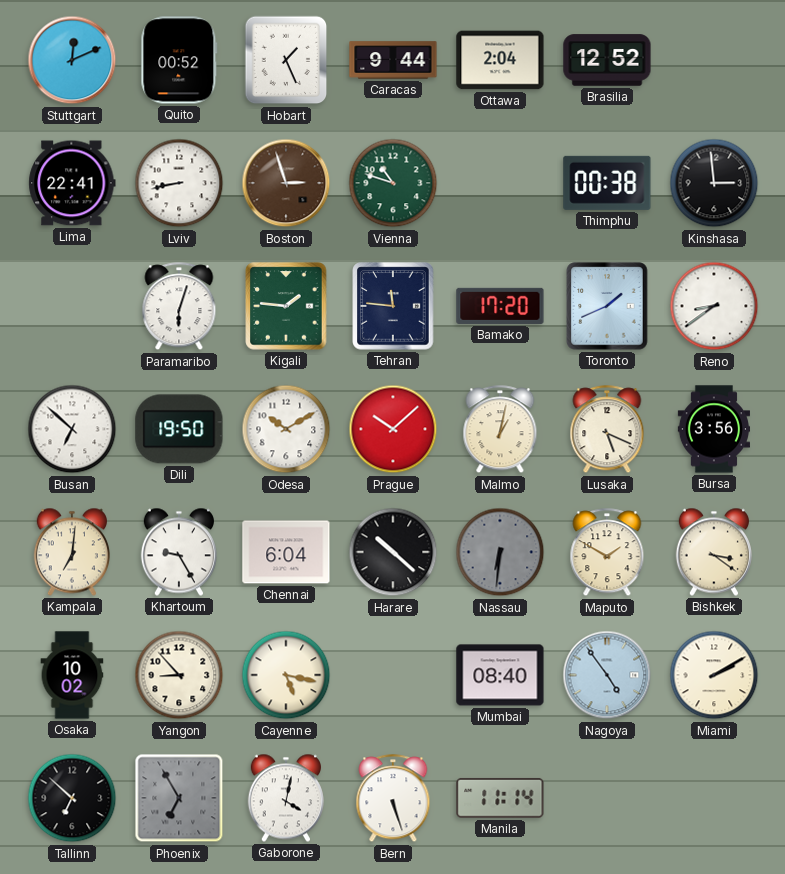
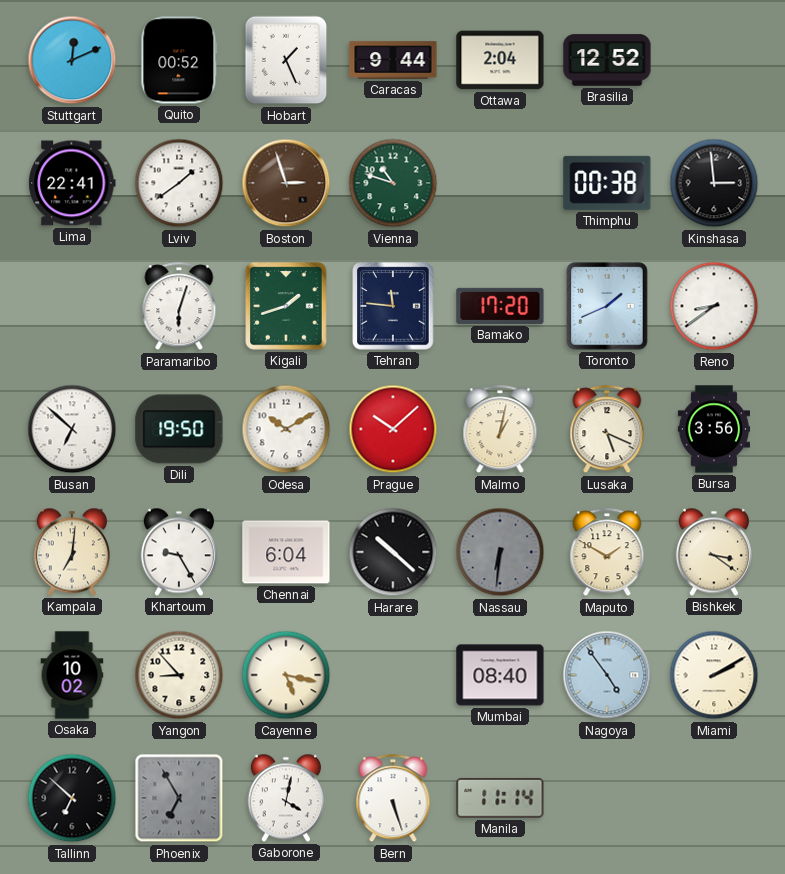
Lviv: 8:43 -> 1:39
Kigali: 1:46 -> 1:42
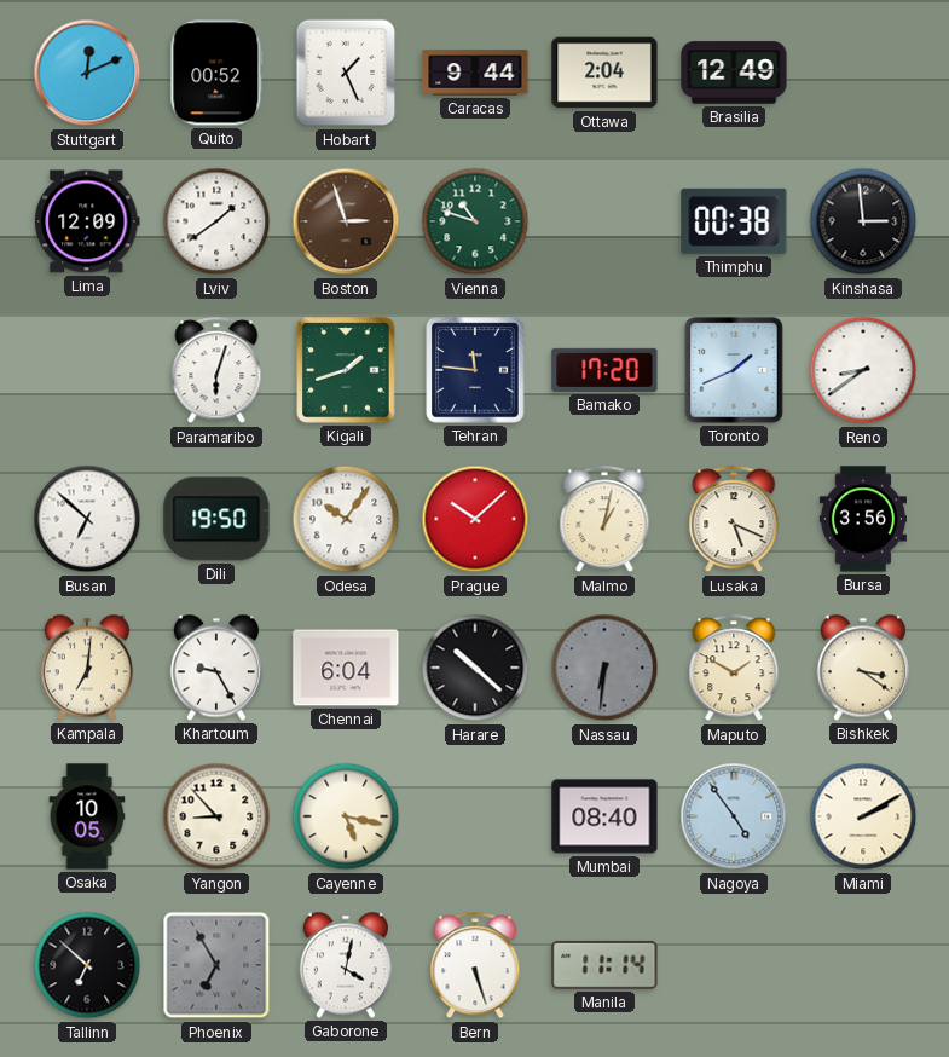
Brasilia: 12:52 -> 12:49
Lima: 22:41 -> 12:09
Odesa: 10:10 -> 10:06
Osaka: 10:02 -> 10:05
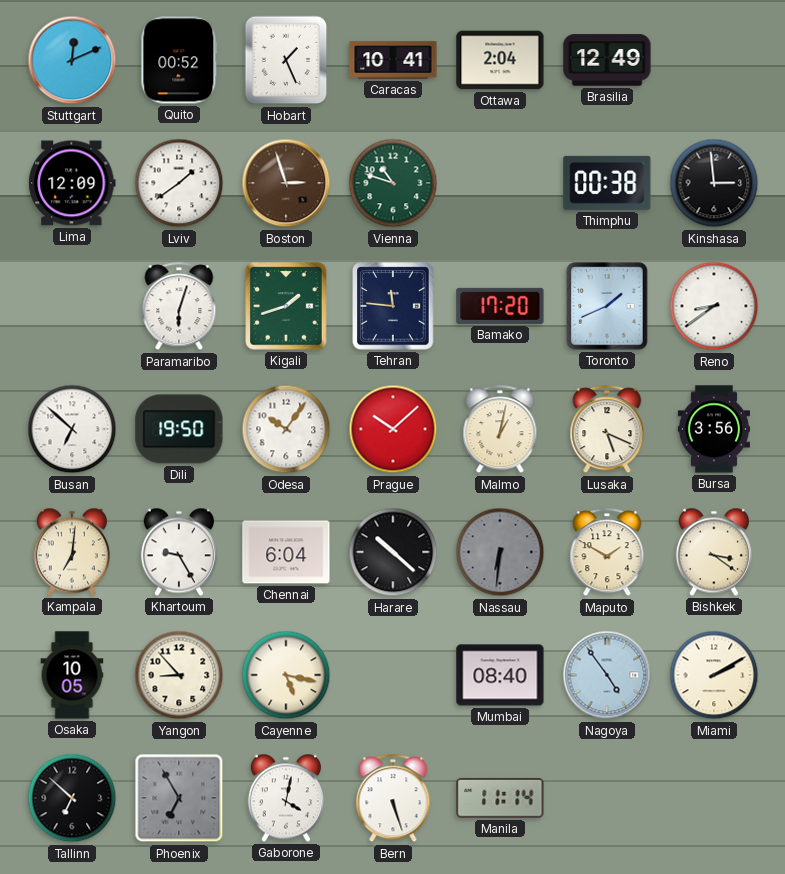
Caracas: 9:44 -> 10:41
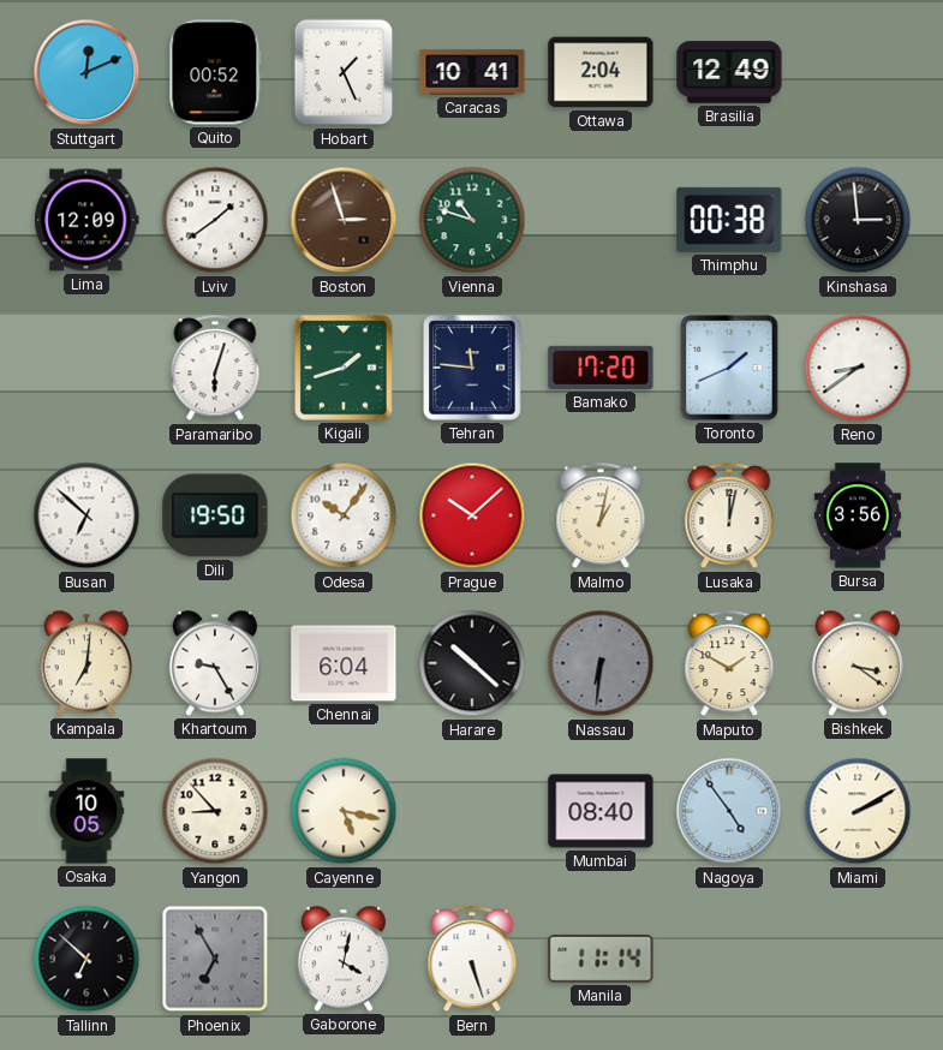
Lusaka: 5:19 -> 12:02
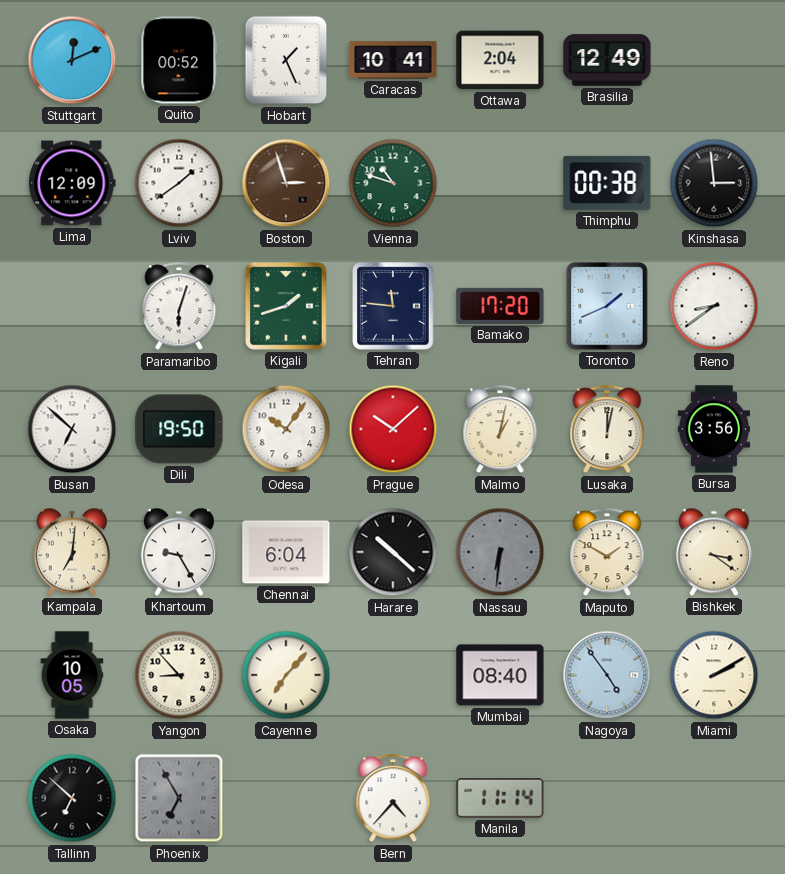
Cayenne: 5:17 -> 7:07
Gaborone: 4:02 -> none
Bern: 5:27 -> 4:37
